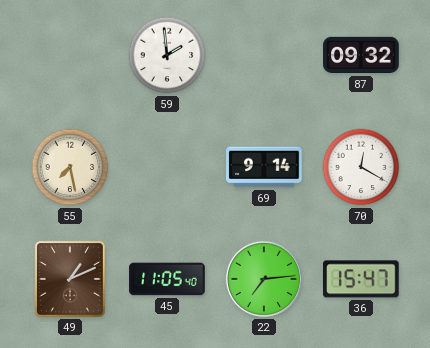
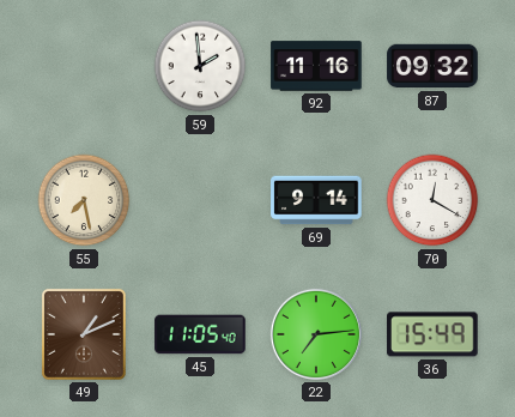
92: none -> 11:16
36: 15:47 -> 15:49
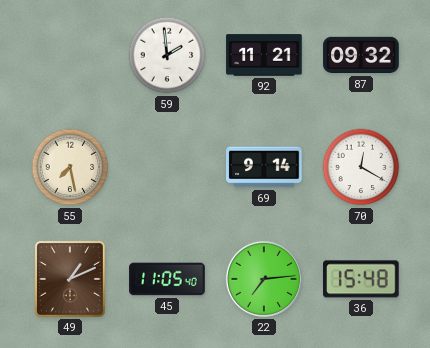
92: 11:16 -> 11:21
36: 15:49 -> 15:48
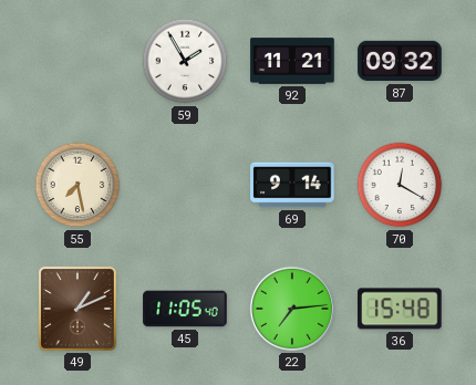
59: 1:59 -> 1:55
